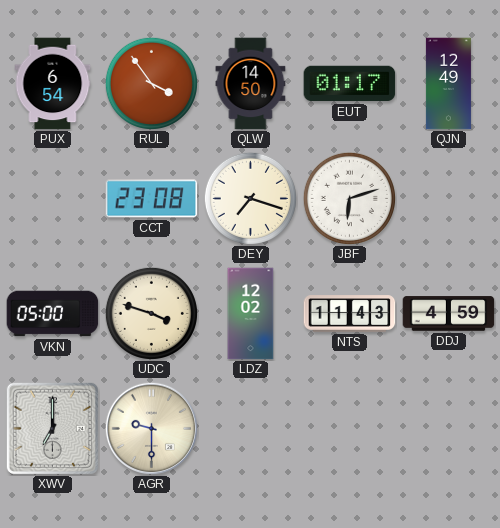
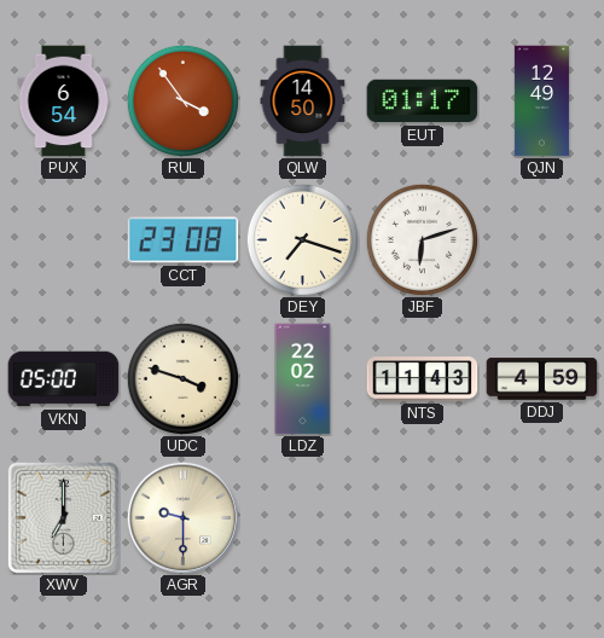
LDZ: 12:02 -> 22:02
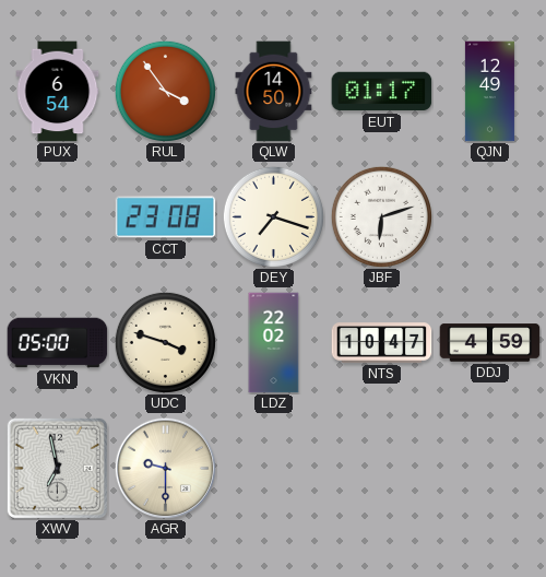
NTS: 11:43 -> 10:47
XWV: 7:00 -> 6:58
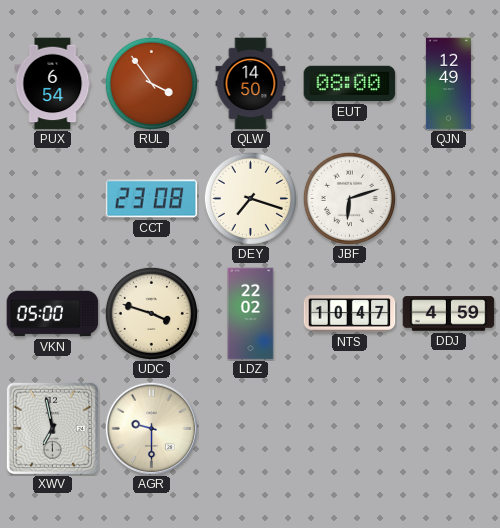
EUT: 01:17 -> 08:00
